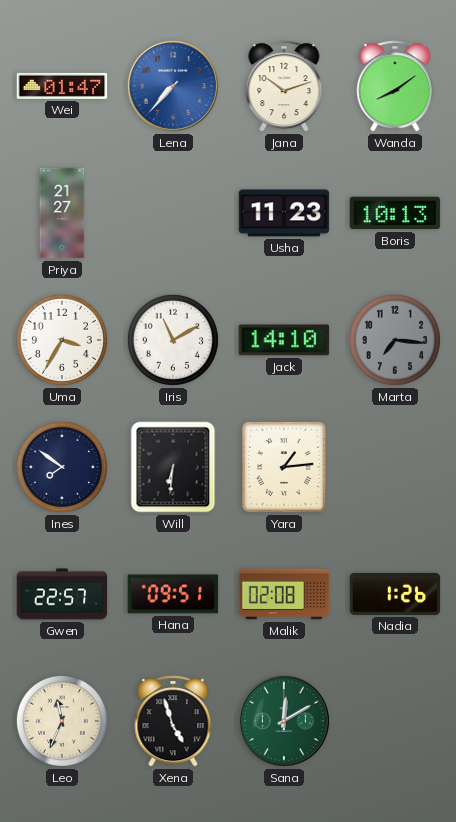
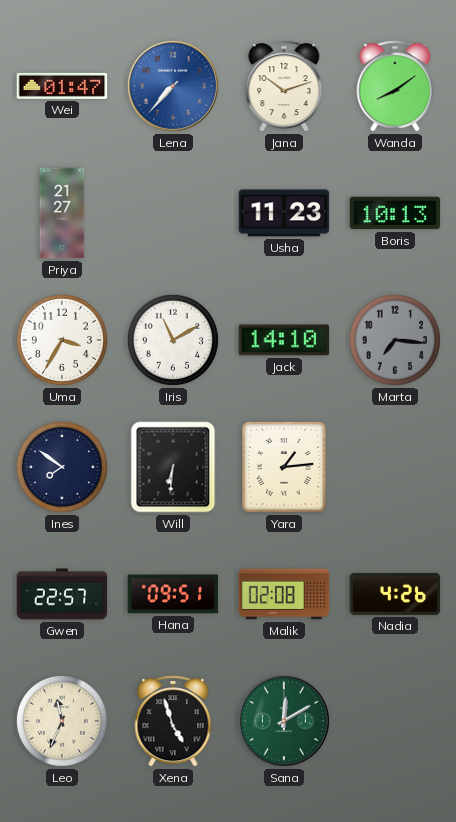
Nadia: 1:26 -> 4:26
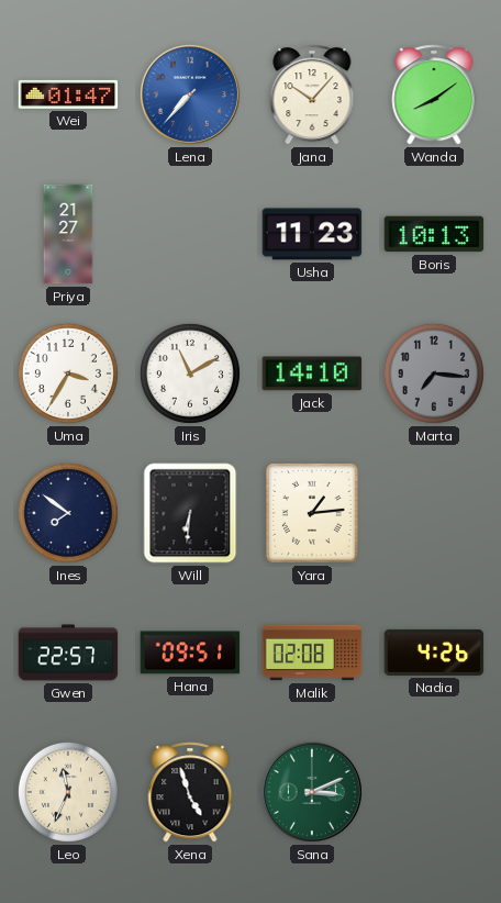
Jana: 10:12 -> 10:07
Sana: 12:10 -> 3:11
